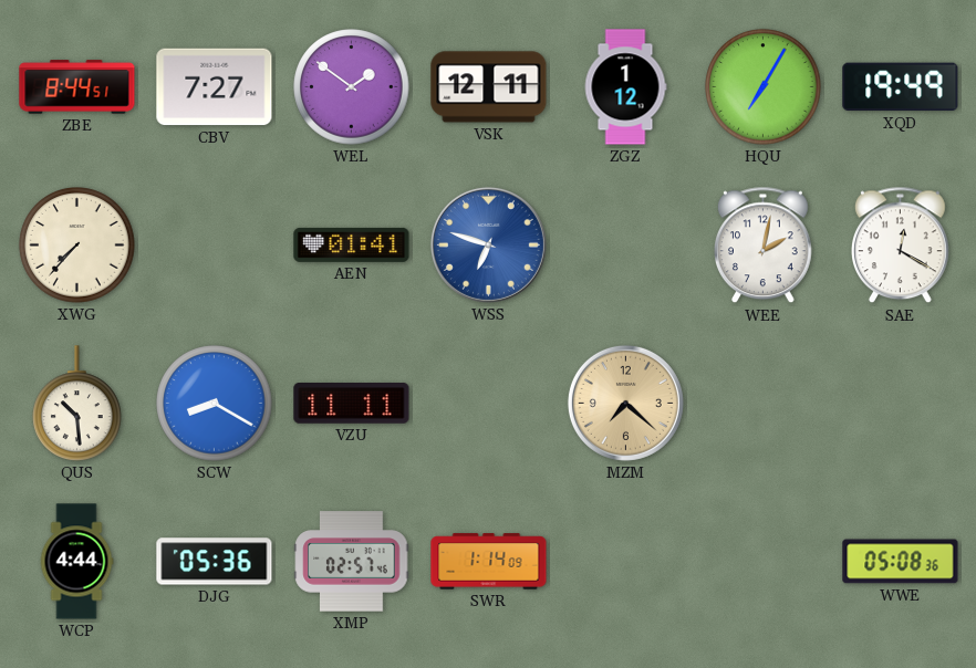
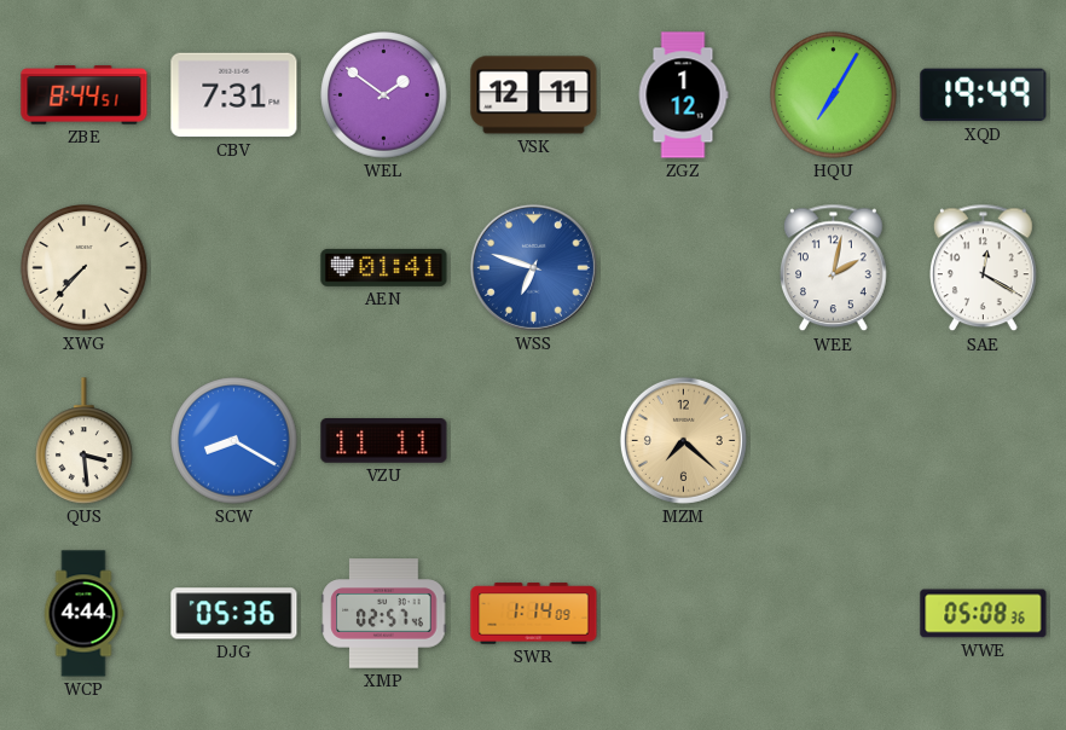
CBV: 7:27 -> 7:31
QUS: 10:29 -> 3:29
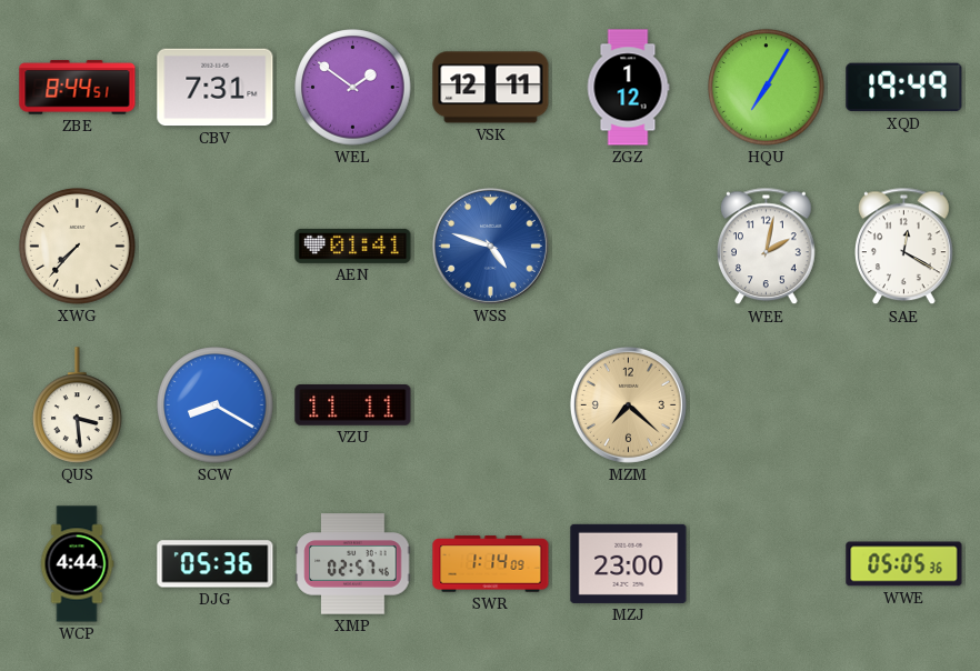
WSS: 6:48 -> 4:48
MZJ: none -> 23:00
WWE: 05:08 -> 05:05
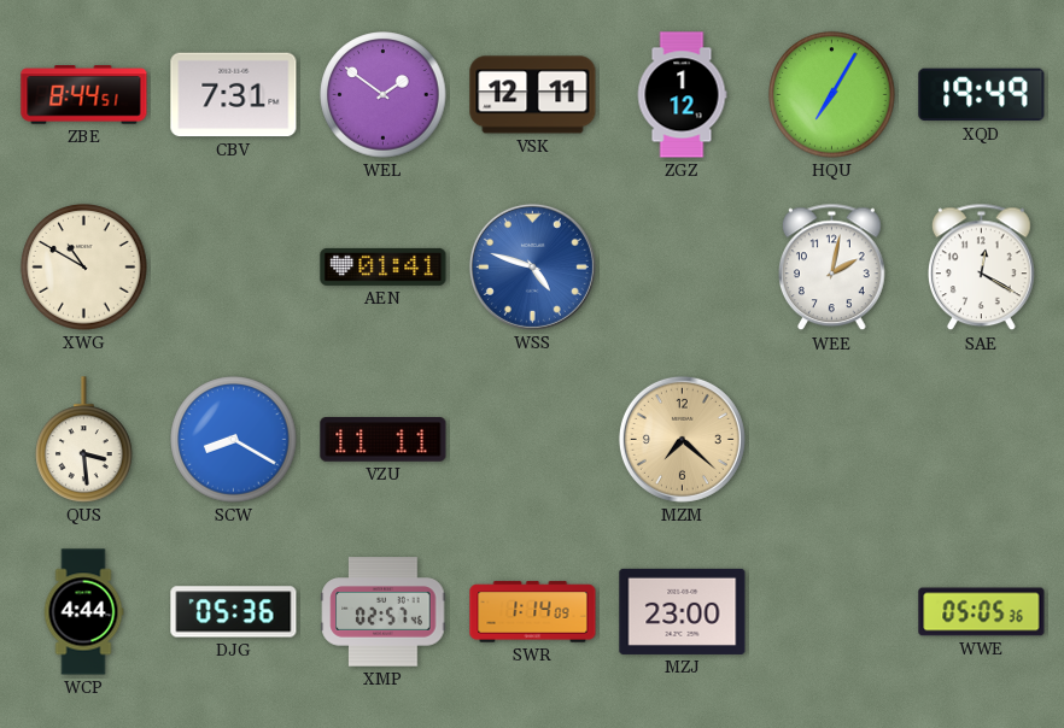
XWG: 7:37 -> 10:50
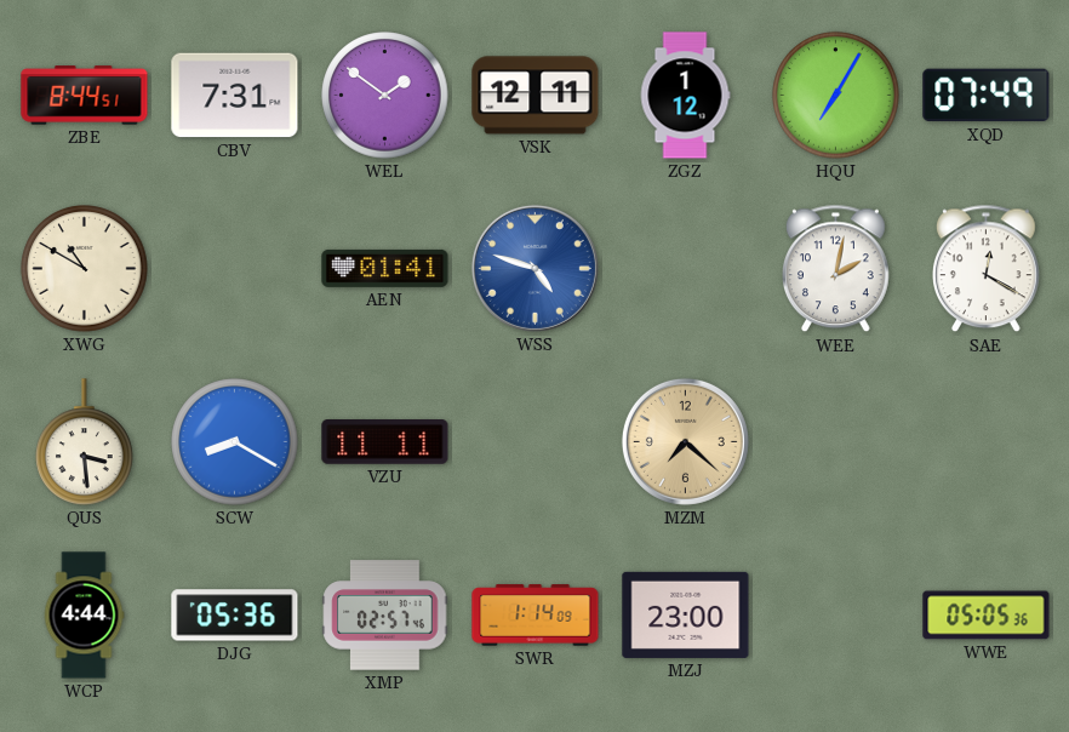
XQD: 19:49 -> 07:49
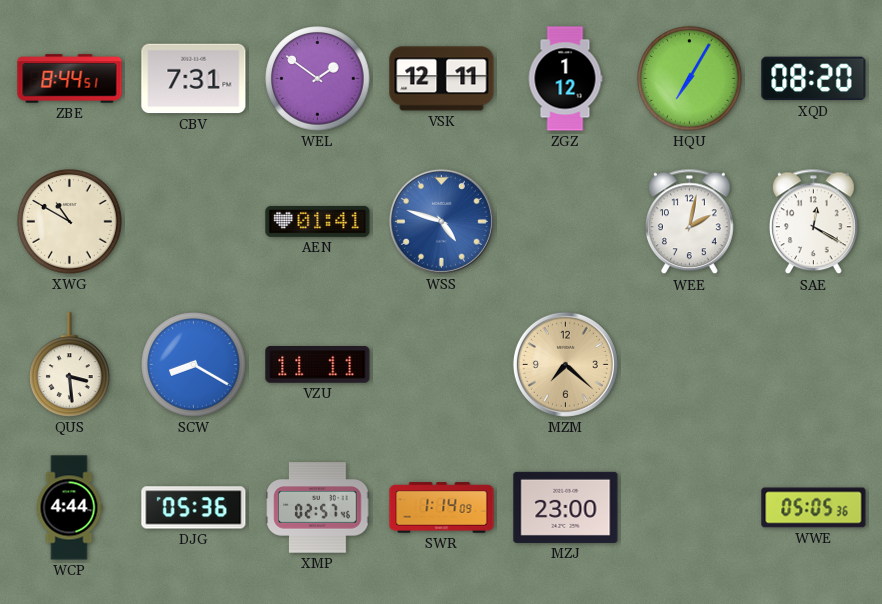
XQD: 07:49 -> 08:20
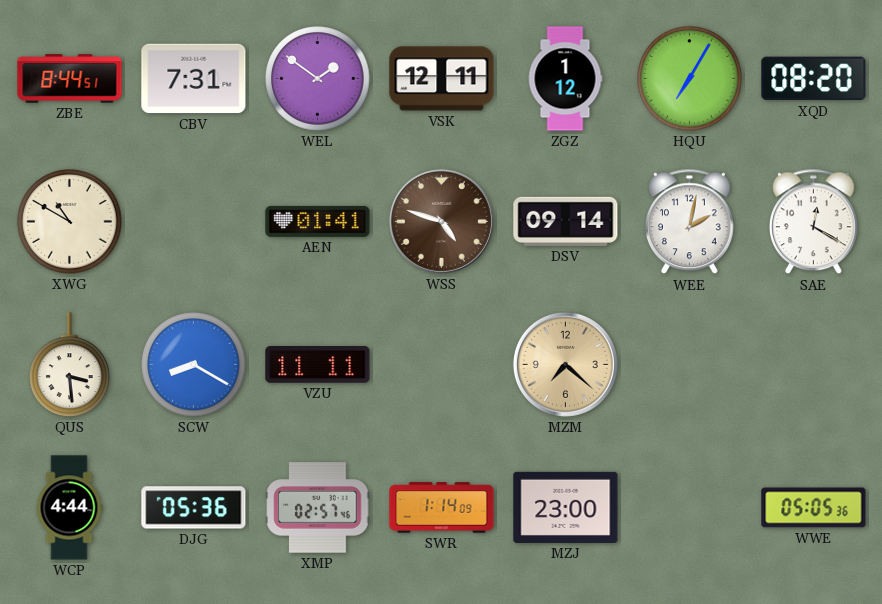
WSS dial: blue -> brown
DSV: none -> 09:14
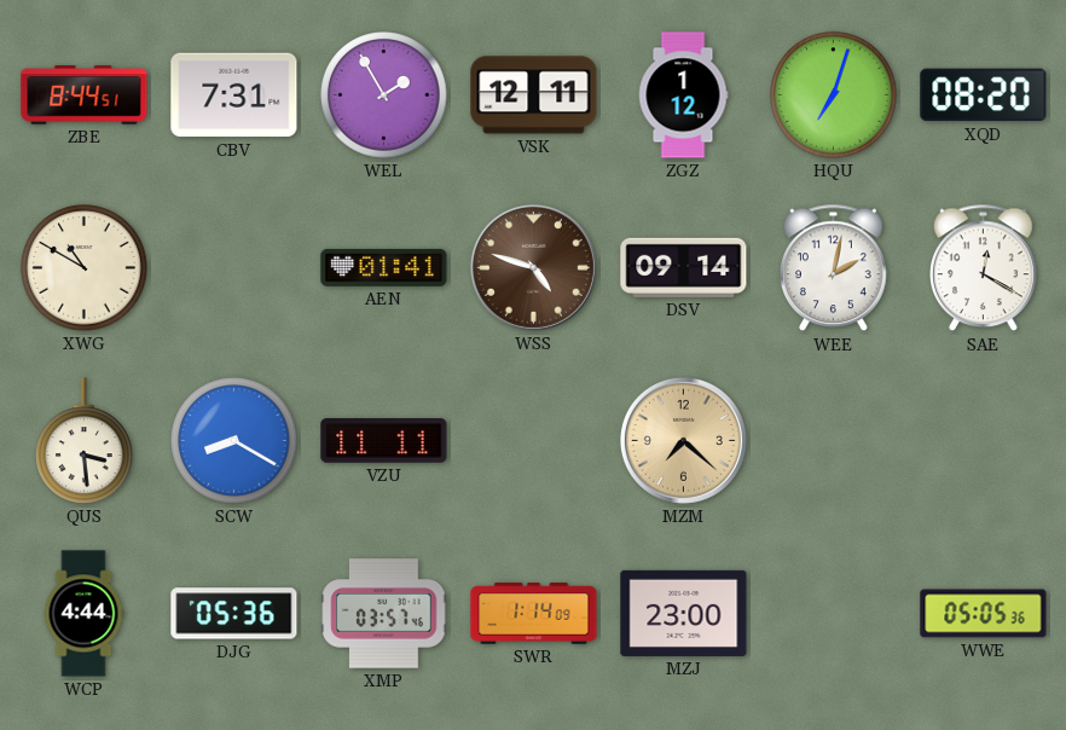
WEL: 1:51 -> 1:55
HQU: 7:05 -> 7:03
XMP: 02:57 -> 03:57
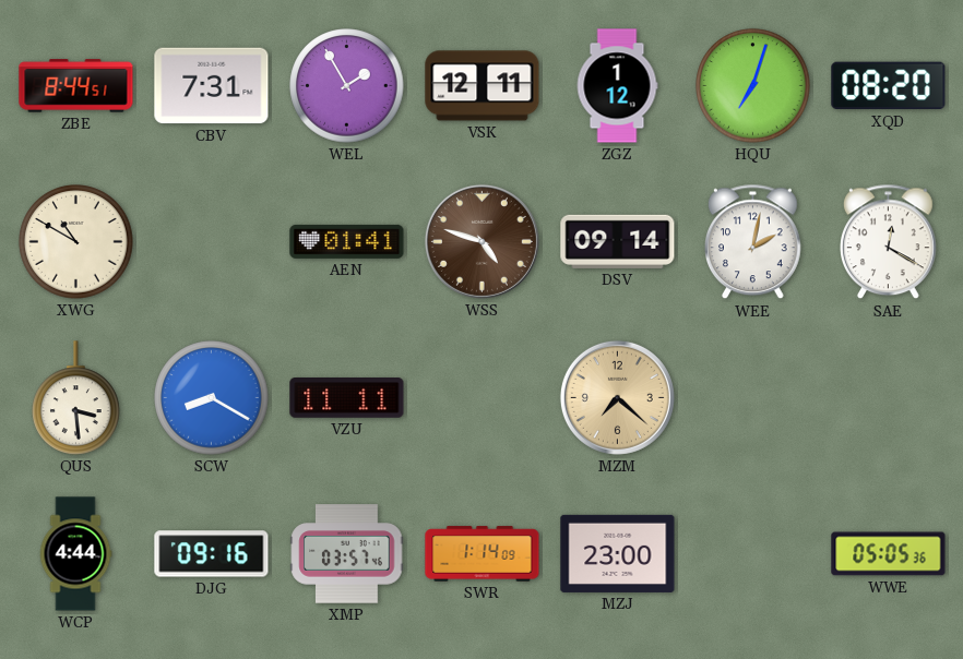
DJG: 05:36 -> 09:16
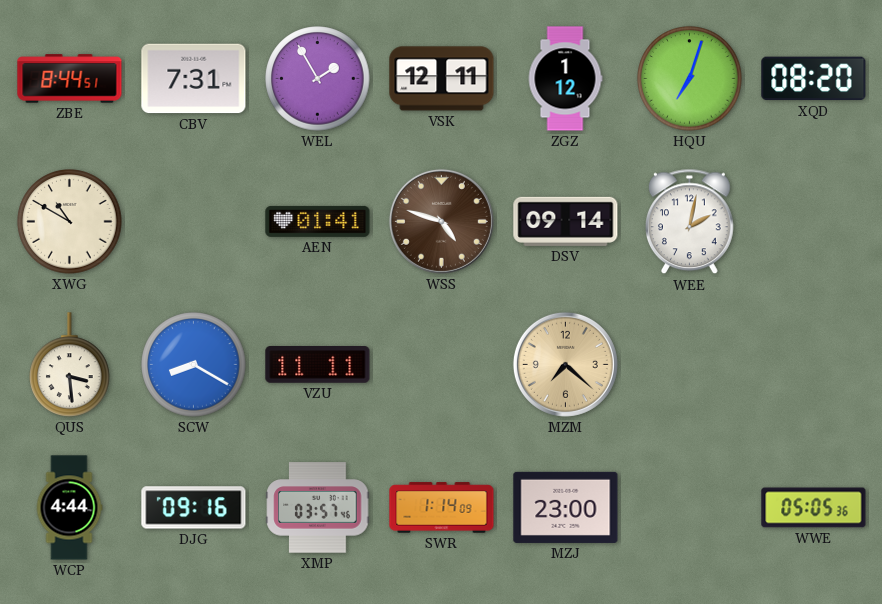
SAE: 12:20 -> none
